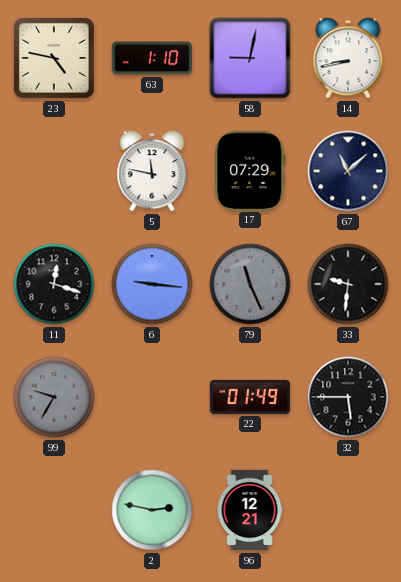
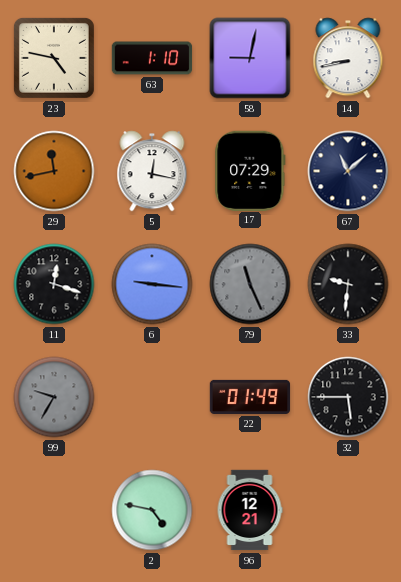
29: none -> 11:43
5: 11:47 -> 12:17
2: 2:47 -> 4:47
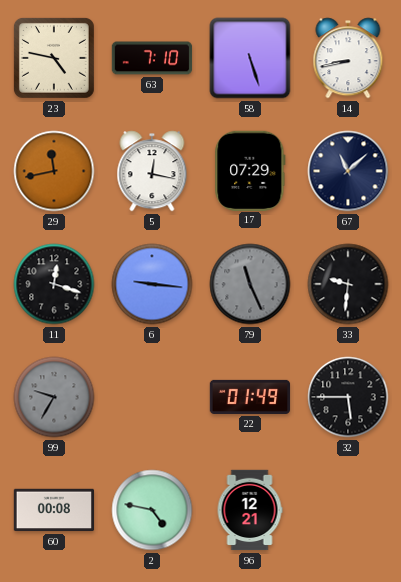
63: 1:10 -> 7:10
58: 9:02 -> 5:27
60: none -> 00:08
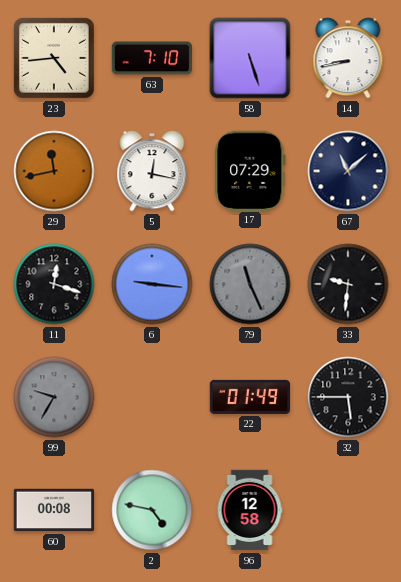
23: 4:47 -> 4:44
96: 12:21 -> 12:58
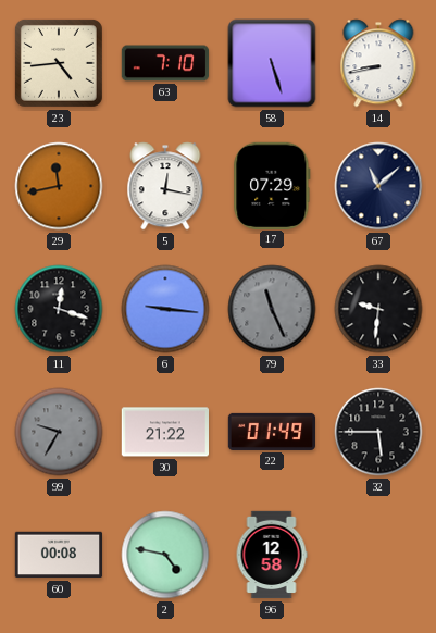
30: none -> 21:22
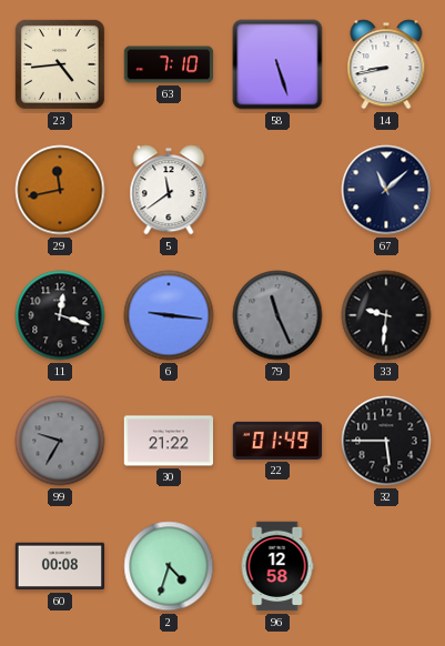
5: 12:17 -> 11:39
17: 07:29 -> none
2: 4:47 -> 4:33
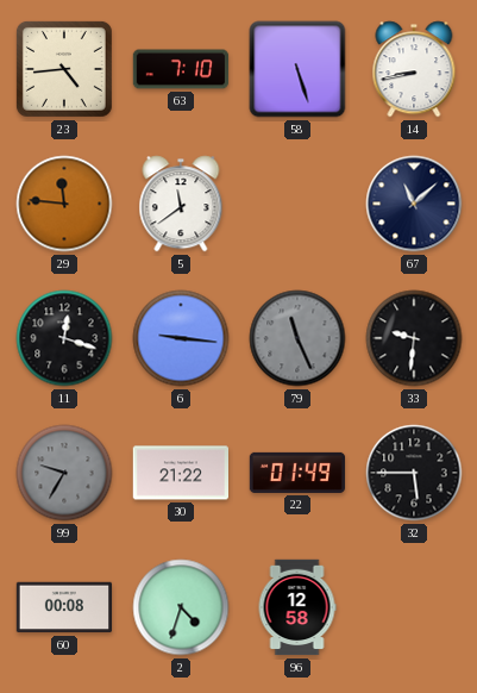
29: 11:43 -> 11:46
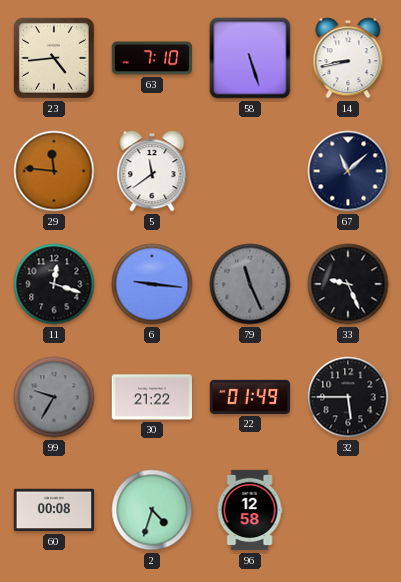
33: 9:31 -> 9:26
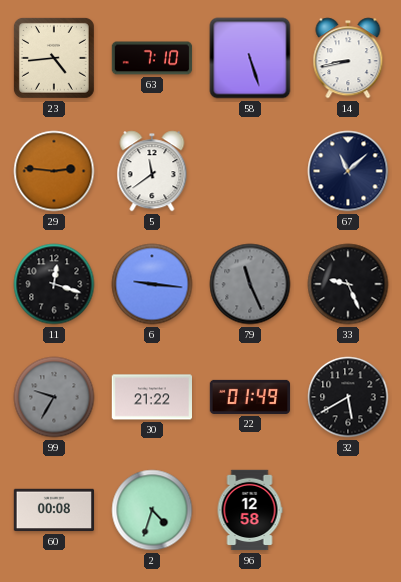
29: 11:46 -> 2:46
32: 5:45 -> 5:40
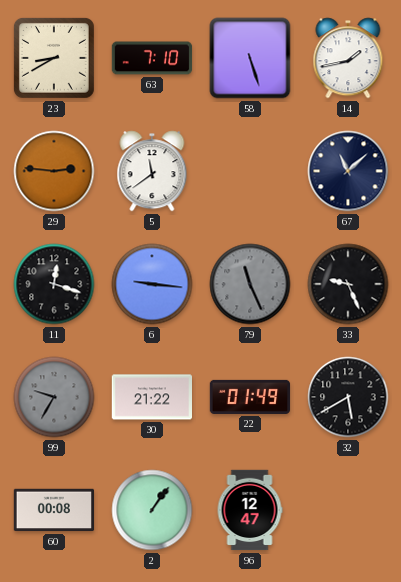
23: 4:44 -> 8:40
14: 8:43 -> 1:43
2: 4:33 -> 1:06
96: 12:58 -> 12:47
